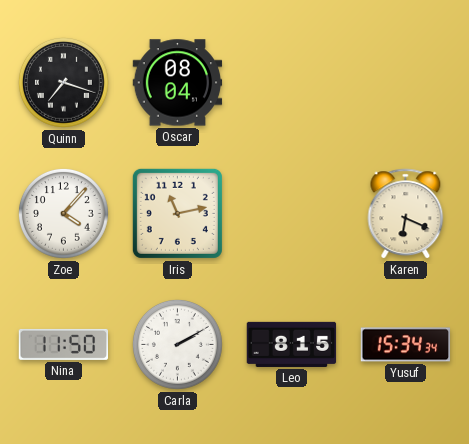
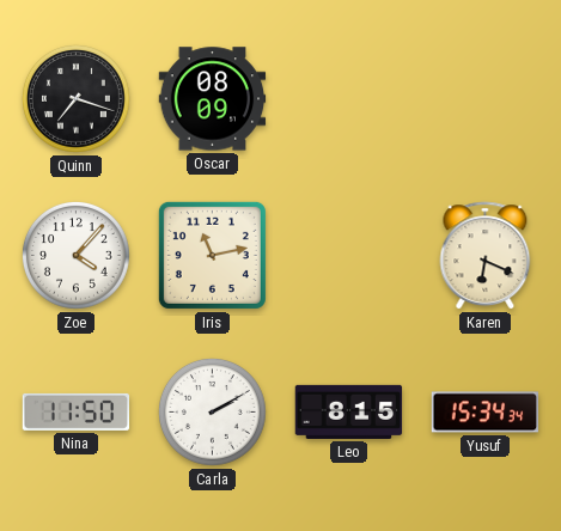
Oscar: 08:04 -> 08:09
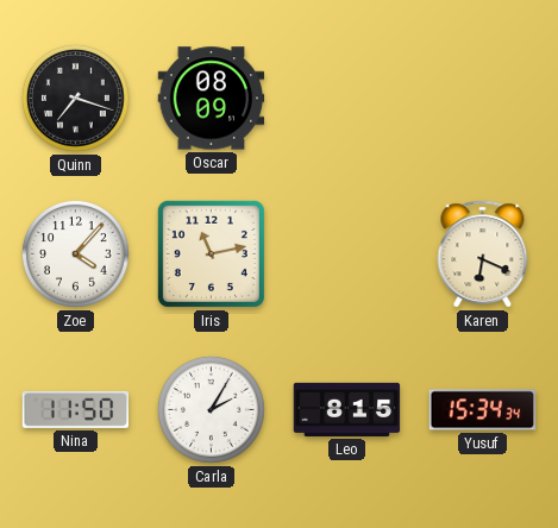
Carla: 2:10 -> 2:05
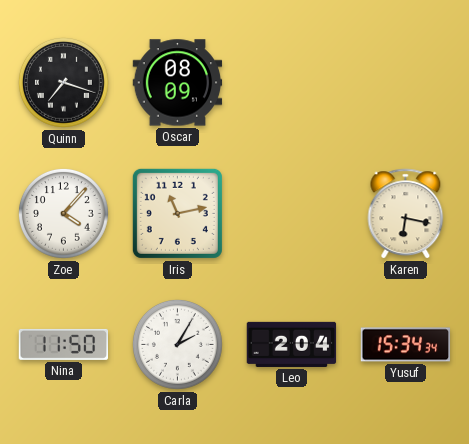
Karen: 6:19 -> 6:17
Leo: 8:15 -> 2:04
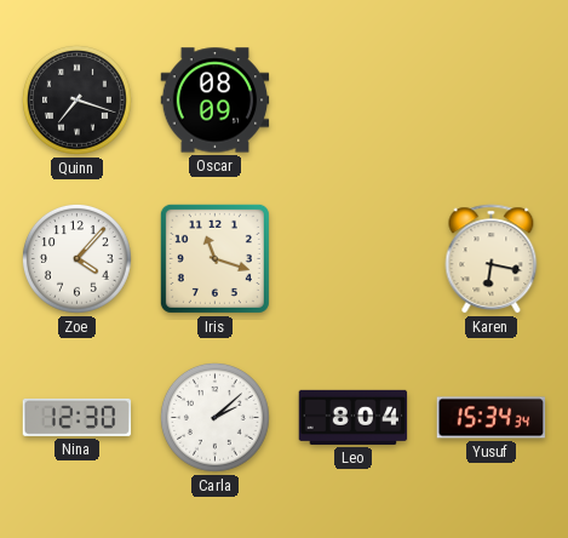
Iris: 11:13 -> 11:18
Nina: 11:50 -> 12:30
Carla: 2:05 -> 2:08
Leo: 2:04 -> 8:04
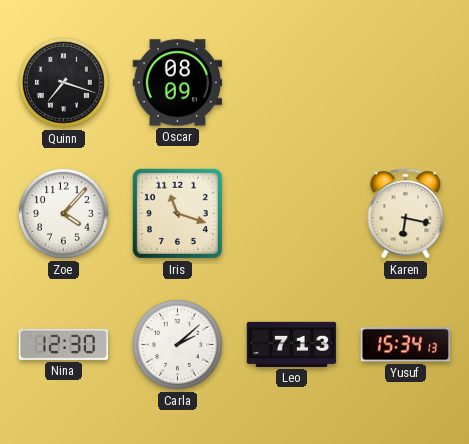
Leo: 8:04 -> 7:13
Yusuf: 15:34:34 -> 15:34:13
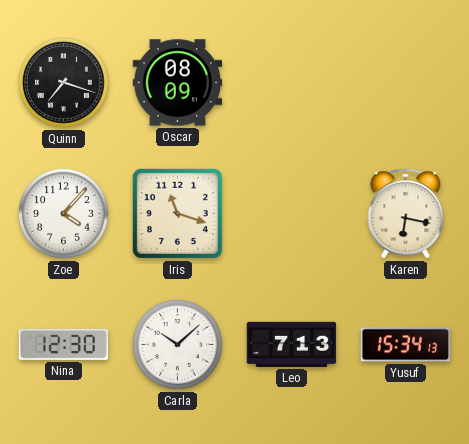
Carla: 2:08 -> 10:08
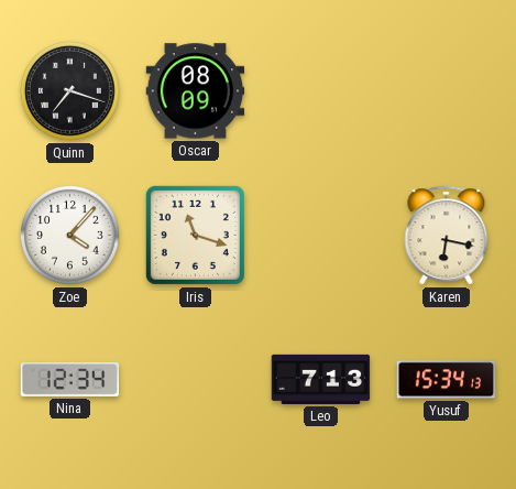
Nina: 12:30 -> 12:34
Carla: 10:08 -> none
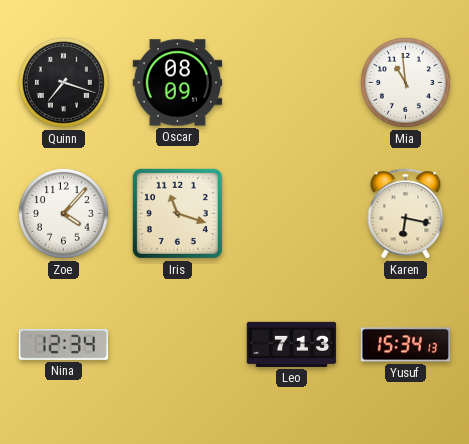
Mia: none -> 10:59
